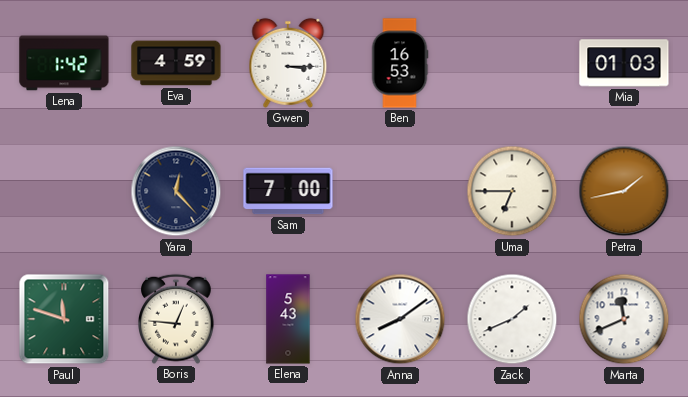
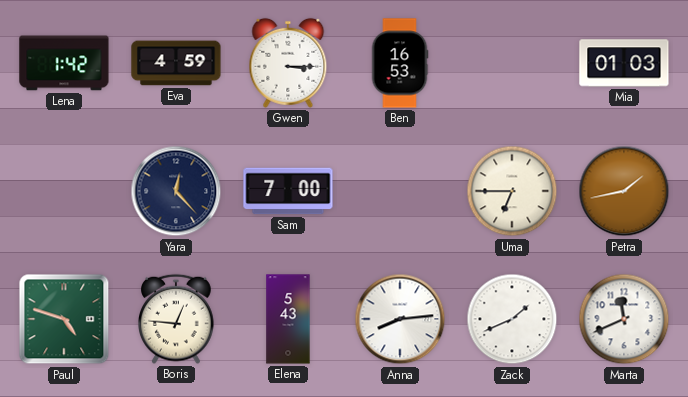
Paul: 11:48 -> 4:48
Anna: 8:09 -> 8:14
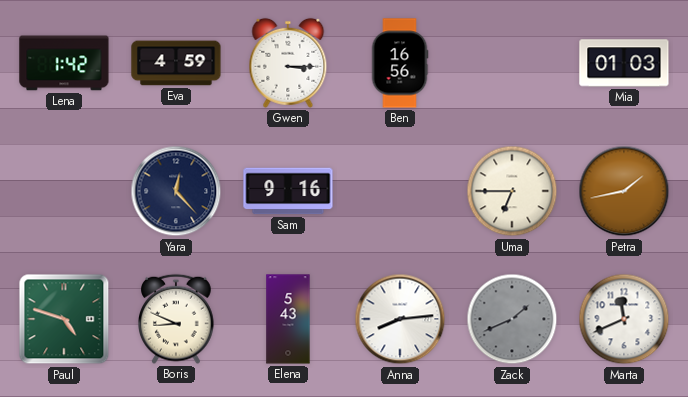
Ben: 16:53 -> 16:56
Sam: 7:00 -> 9:16
Boris: 12:46 -> 8:49
Zack dial: white -> grey
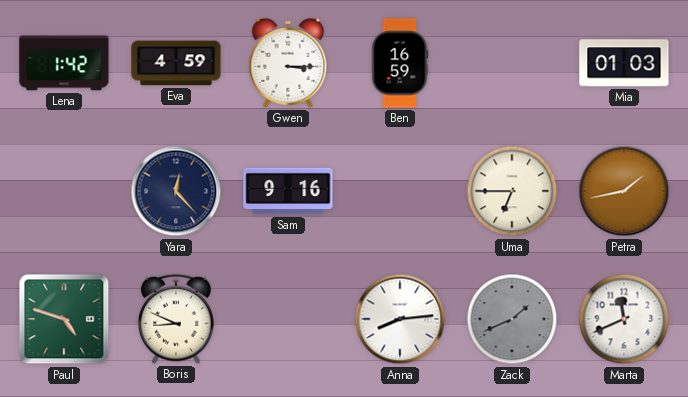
Ben: 16:56 -> 16:59
Elena: 5:43 -> none
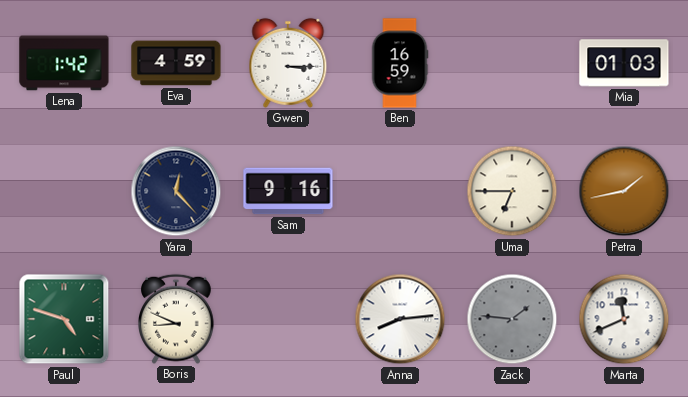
Zack: 1:41 -> 1:46
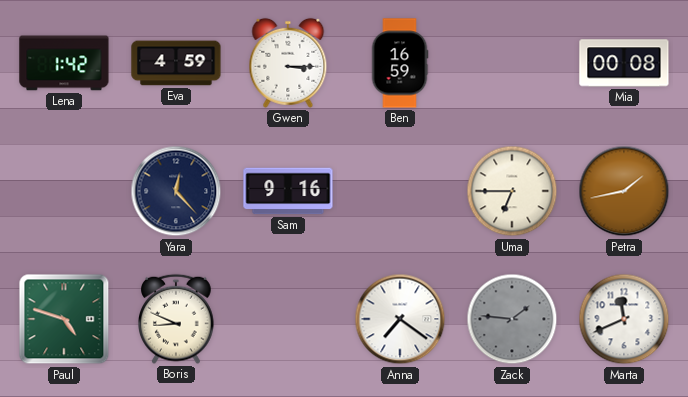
Mia: 01:03 -> 00:08
Anna: 8:14 -> 7:21
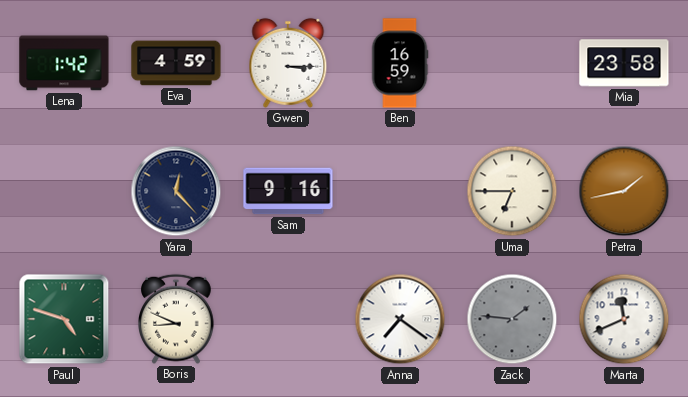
Mia: 00:08 -> 23:58
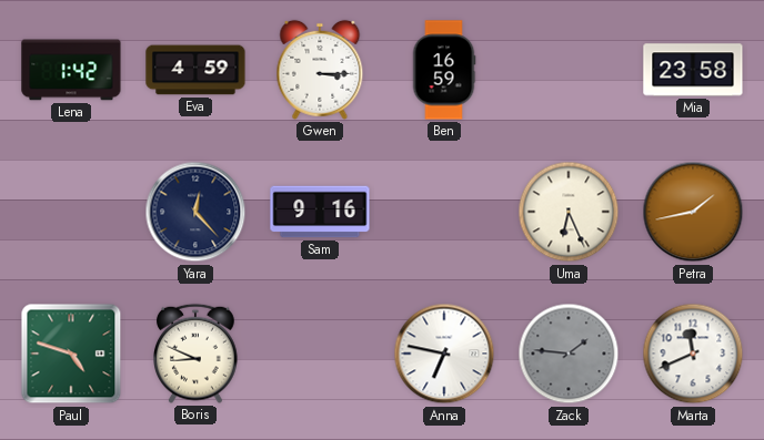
Uma: 6:45 -> 6:26
Anna: 7:21 -> 6:47
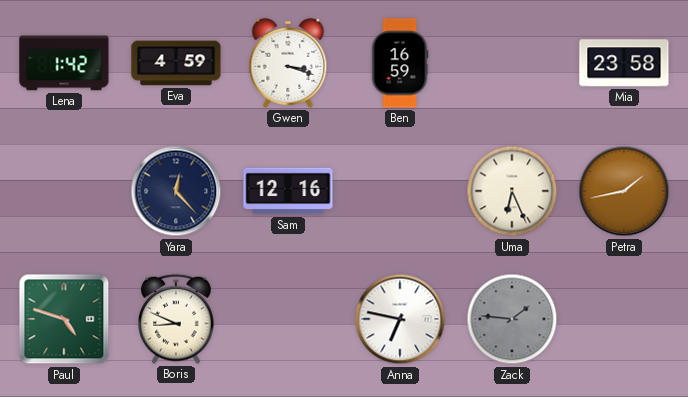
Gwen: 3:15 -> 3:18
Sam: 9:16 -> 12:16
Marta: 11:41 -> none
